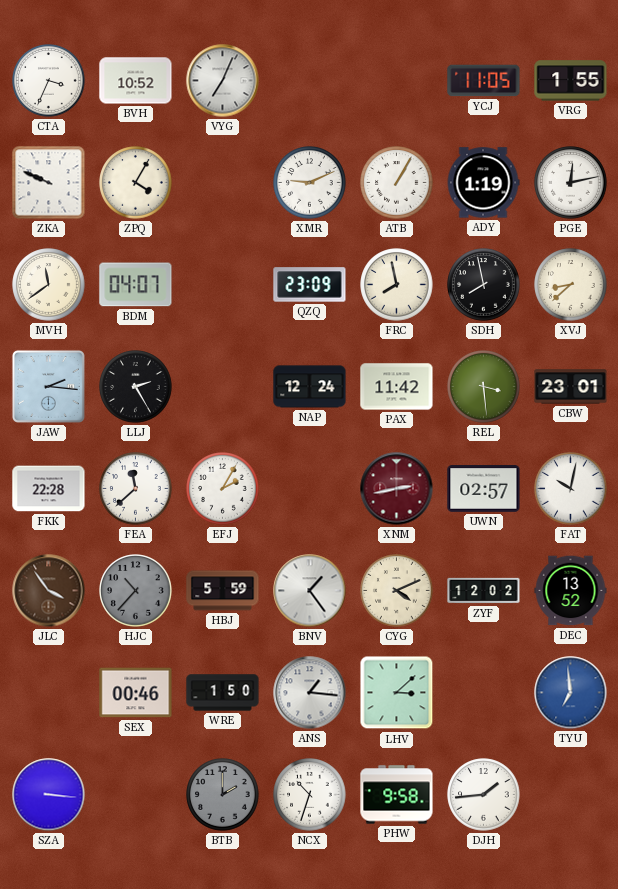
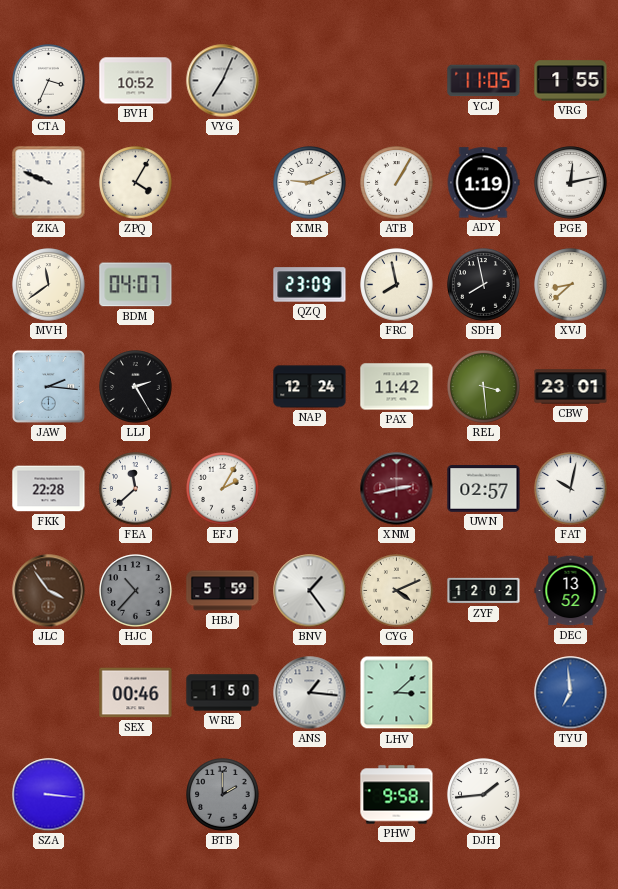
NCX: 10:33 -> none
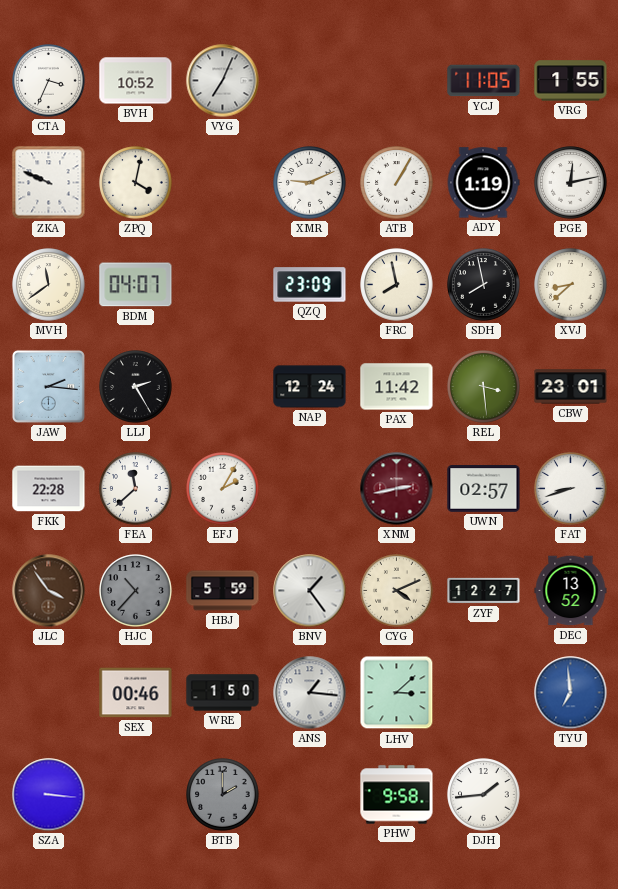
ZPQ: 4:05 -> 4:02
FAT: 10:02 -> 8:42
ZYF: 12:02 -> 12:27
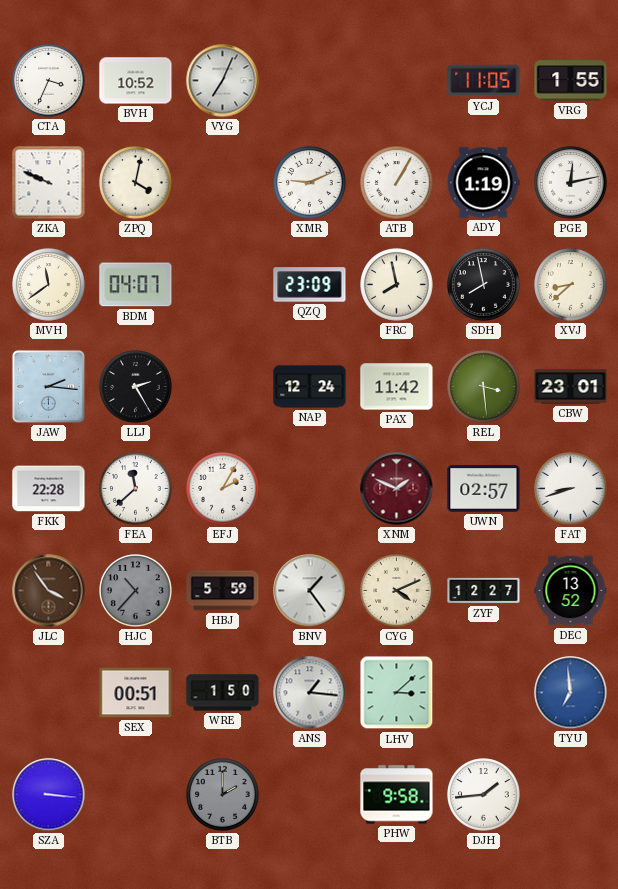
XNM: 2:43 -> 1:49
SEX: 00:46 -> 00:51
